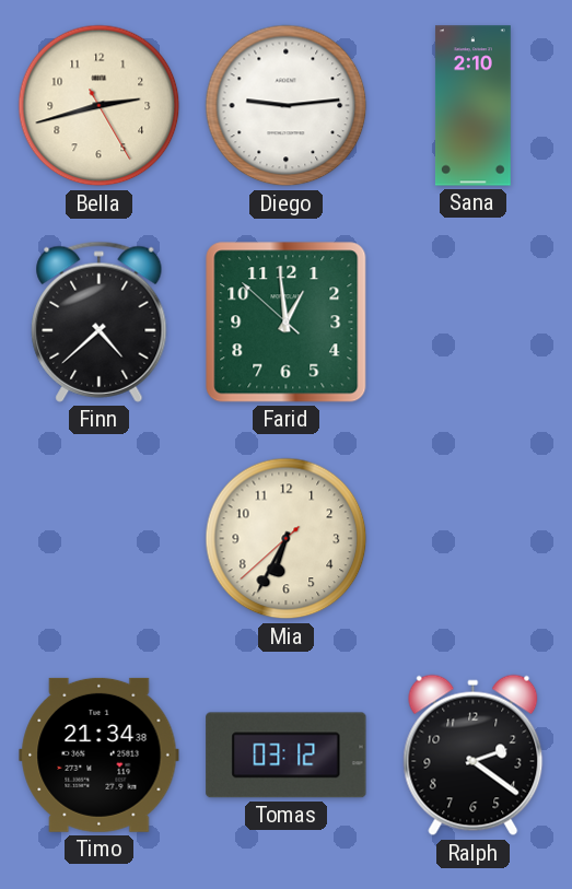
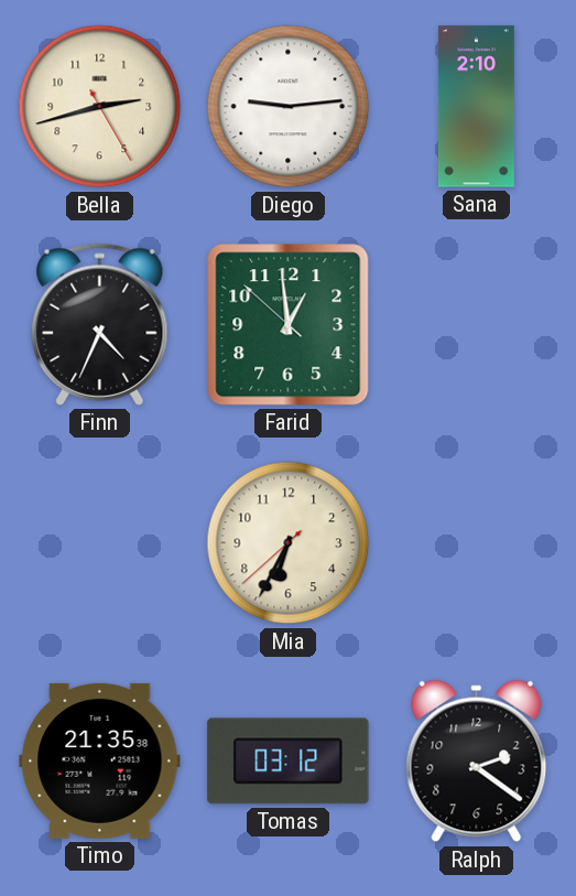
Finn: 4:38 -> 4:34
Timo: 21:34 -> 21:35
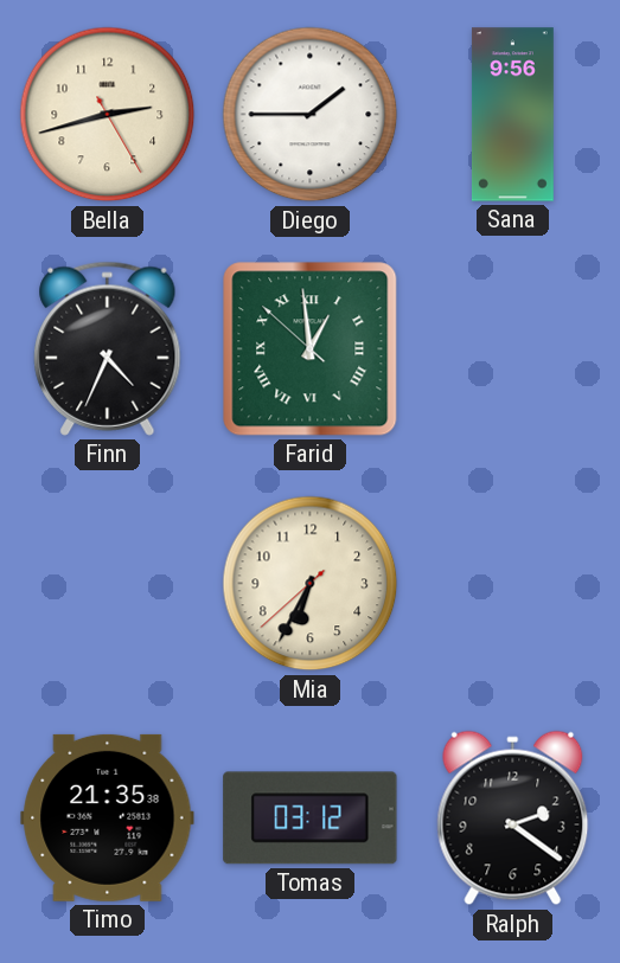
Diego: 9:14 -> 1:45
Sana: 2:10 -> 9:56
Farid numerals: Arabic -> Roman
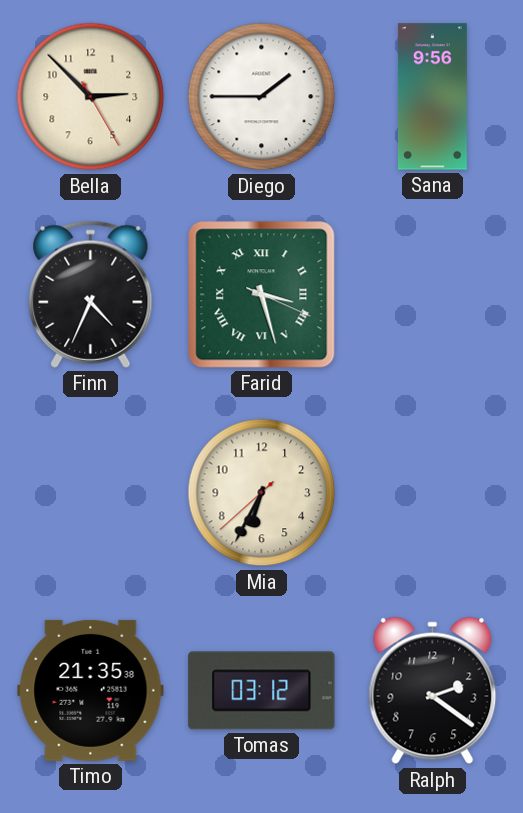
Bella: 2:42 -> 2:52
Farid: 12:58 -> 3:27
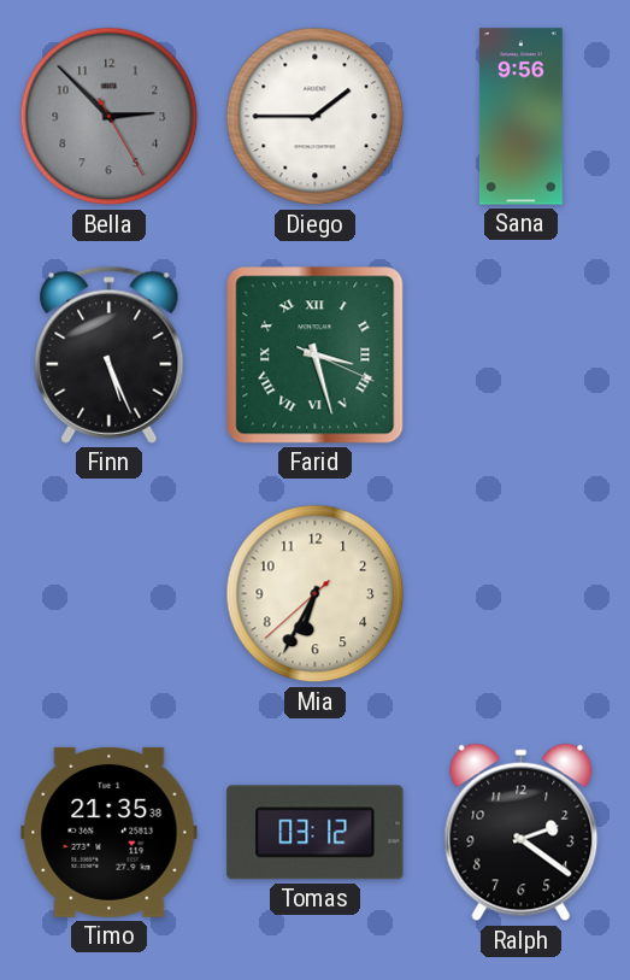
Bella dial: cream -> grey
Finn: 4:34 -> 5:26
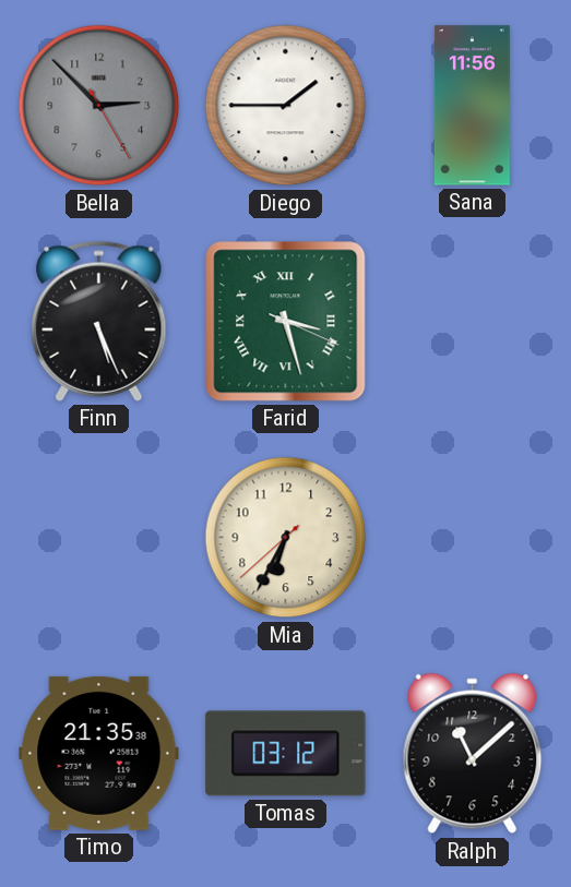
Sana: 9:56 -> 11:56
Ralph: 2:21 -> 11:08
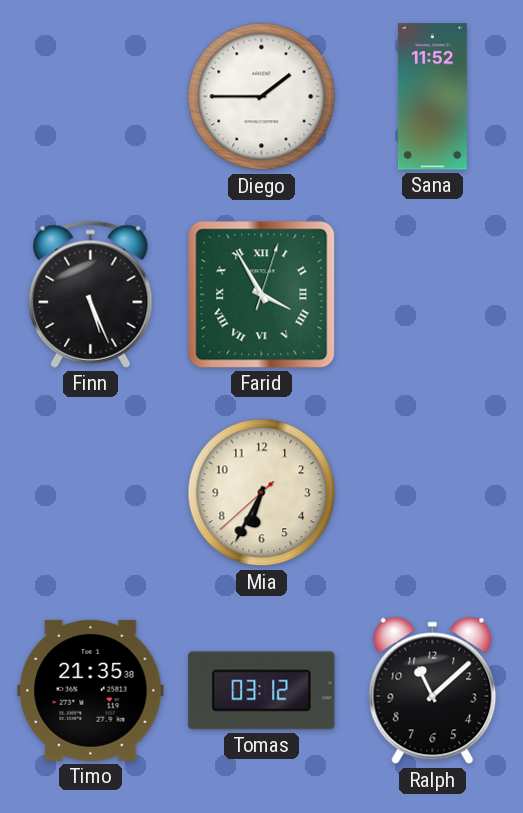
Bella: 2:52 -> none
Sana: 11:56 -> 11:52
Farid: 3:27 -> 3:55
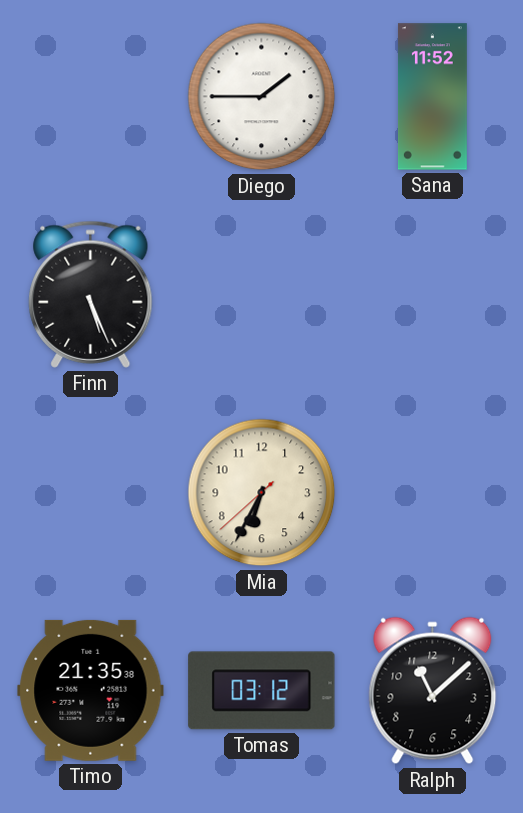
Farid: 3:55 -> none
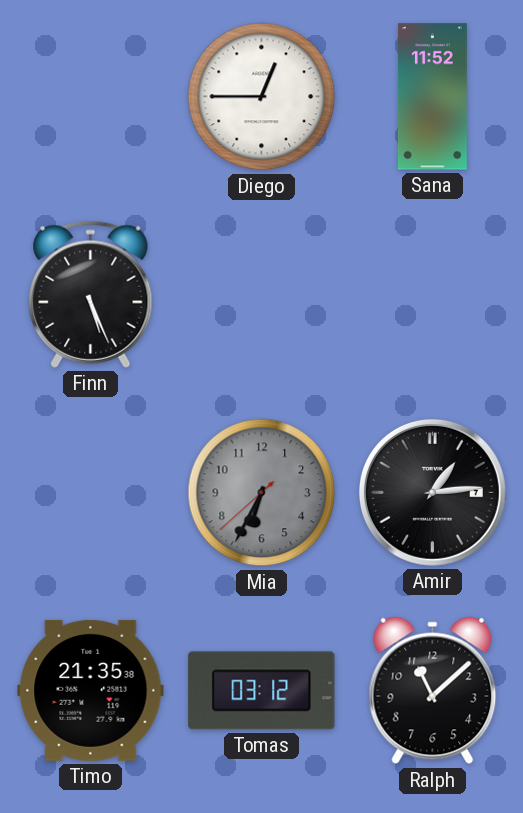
Diego: 1:45 -> 12:45
Mia dial: cream -> grey
Amir: none -> 1:14
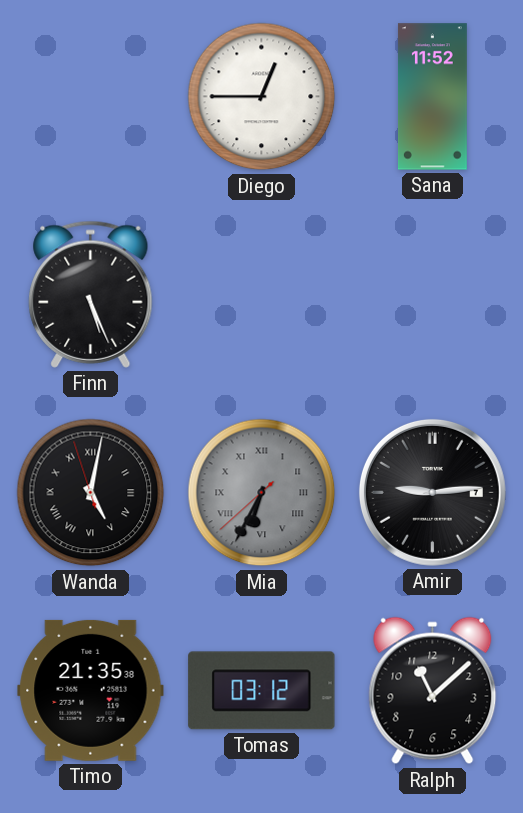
Wanda: none -> 5:01
Mia numerals: Arabic -> Roman
Amir: 1:14 -> 9:14
